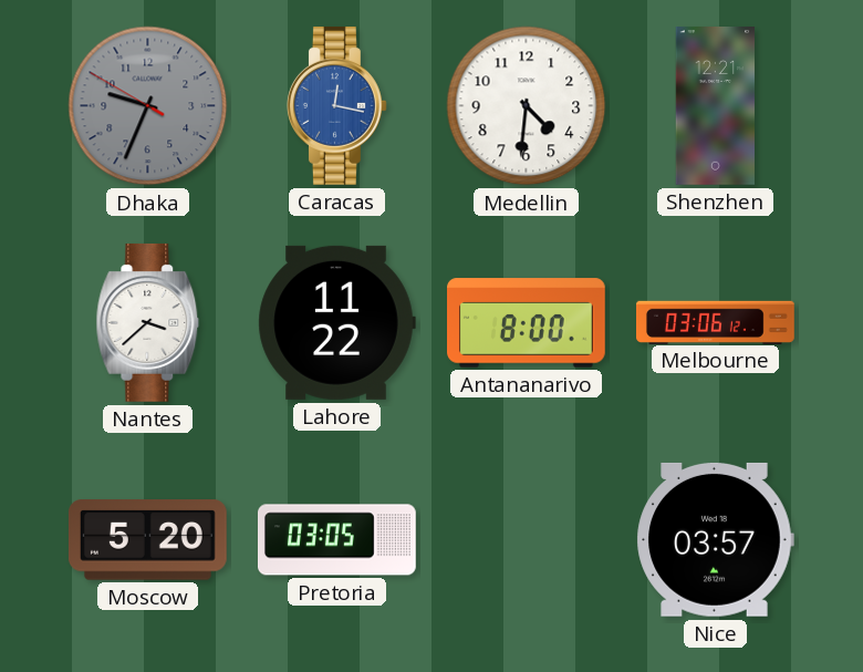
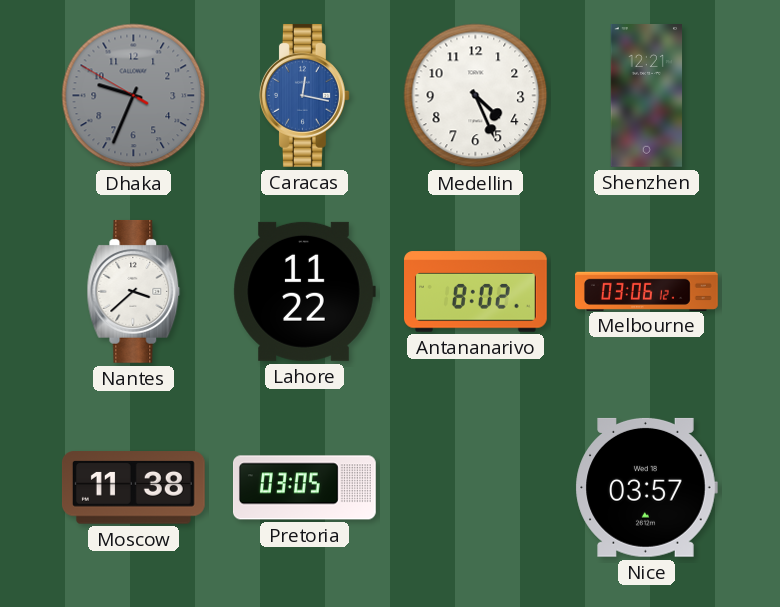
Medellin: 4:31 -> 4:26
Antananarivo: 8:00 -> 8:02
Moscow: 5:20 -> 11:38
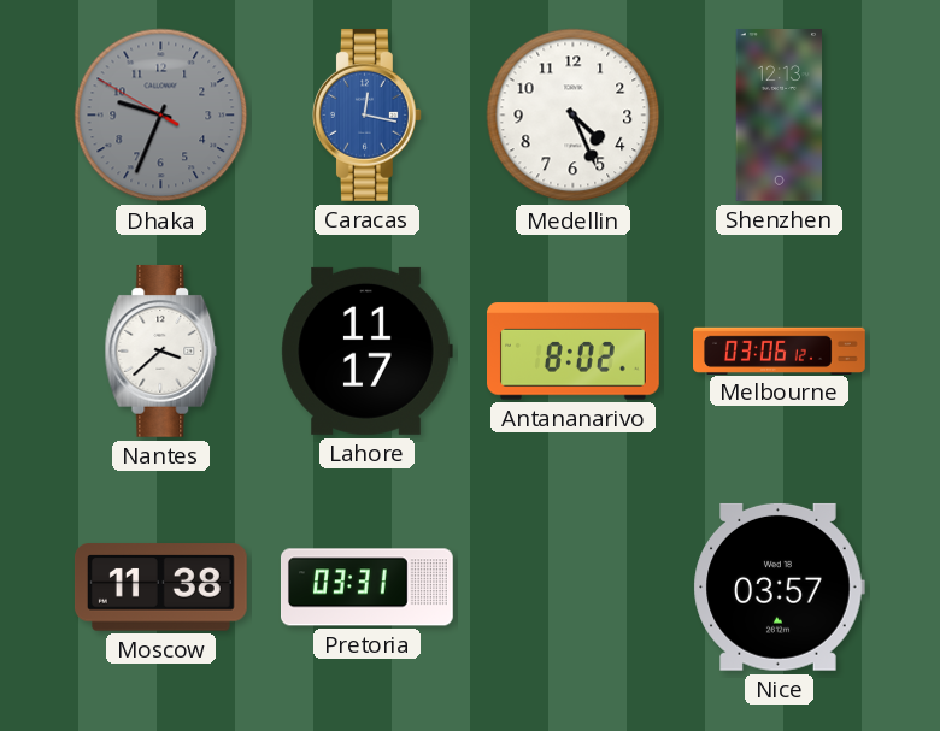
Shenzhen: 12:21 -> 12:13
Lahore: 11:22 -> 11:17
Pretoria: 03:05 -> 03:31
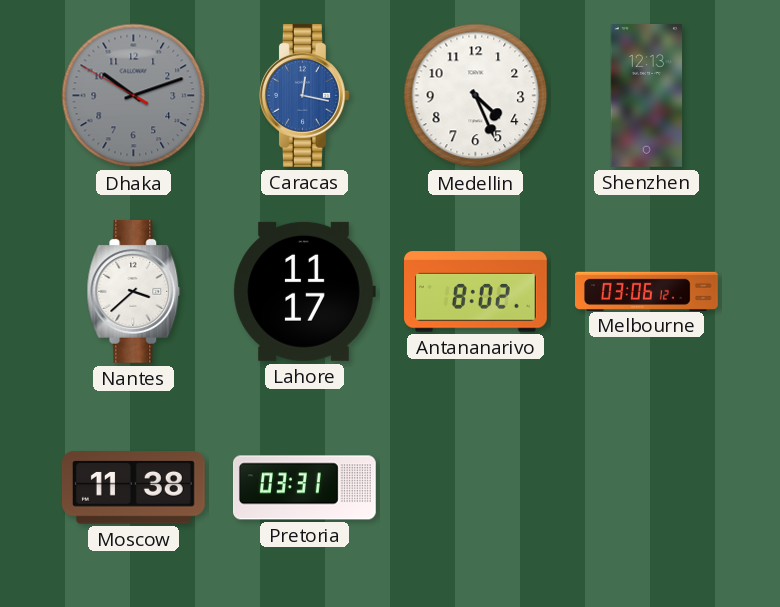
Dhaka: 9:33 -> 10:11
Nice: 03:57 -> none
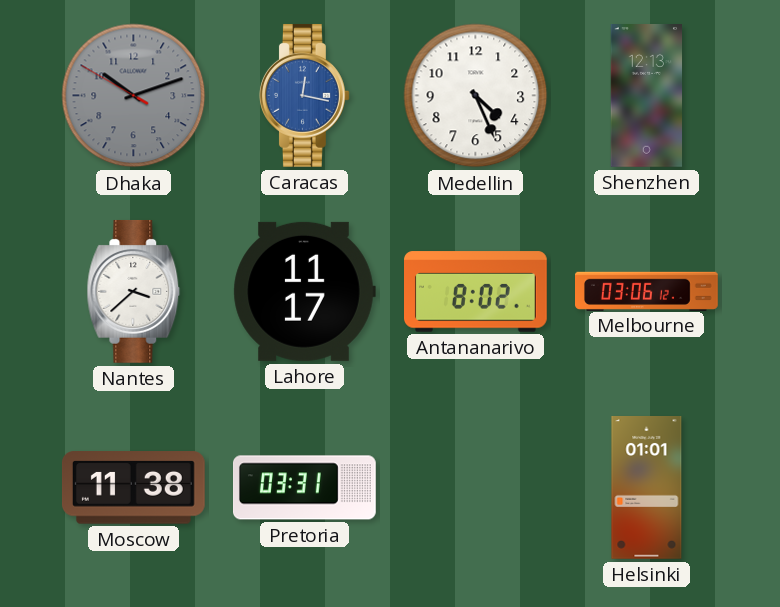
Helsinki: none -> 01:01
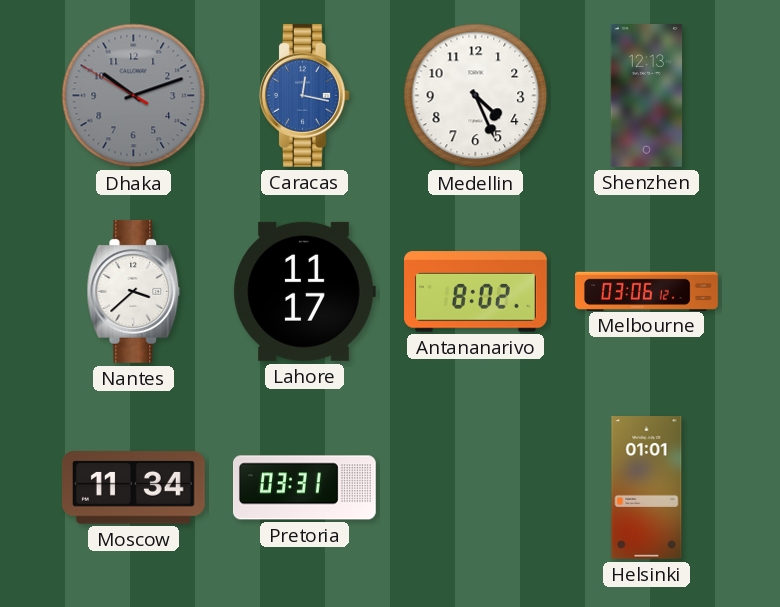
Moscow: 11:38 -> 11:34
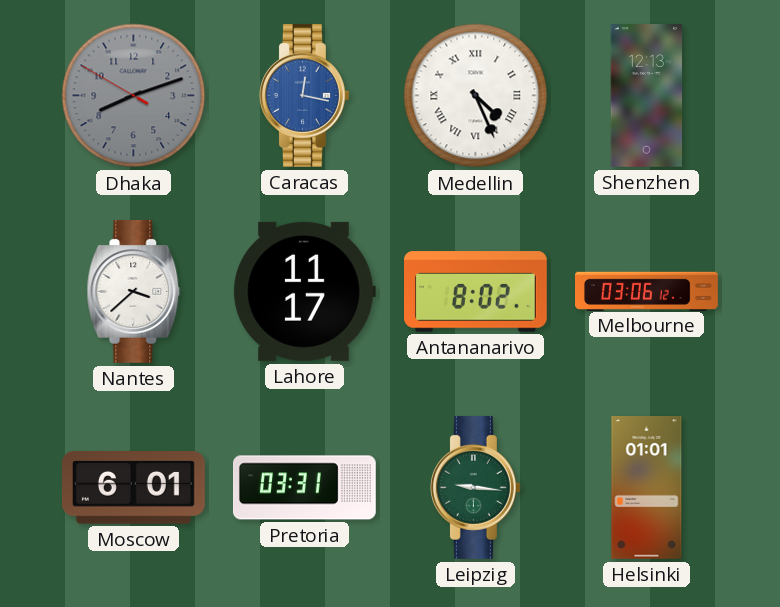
Dhaka: 10:11 -> 8:11
Medellin numerals: Arabic -> Roman
Moscow: 11:34 -> 6:01
Leipzig: none -> 9:16
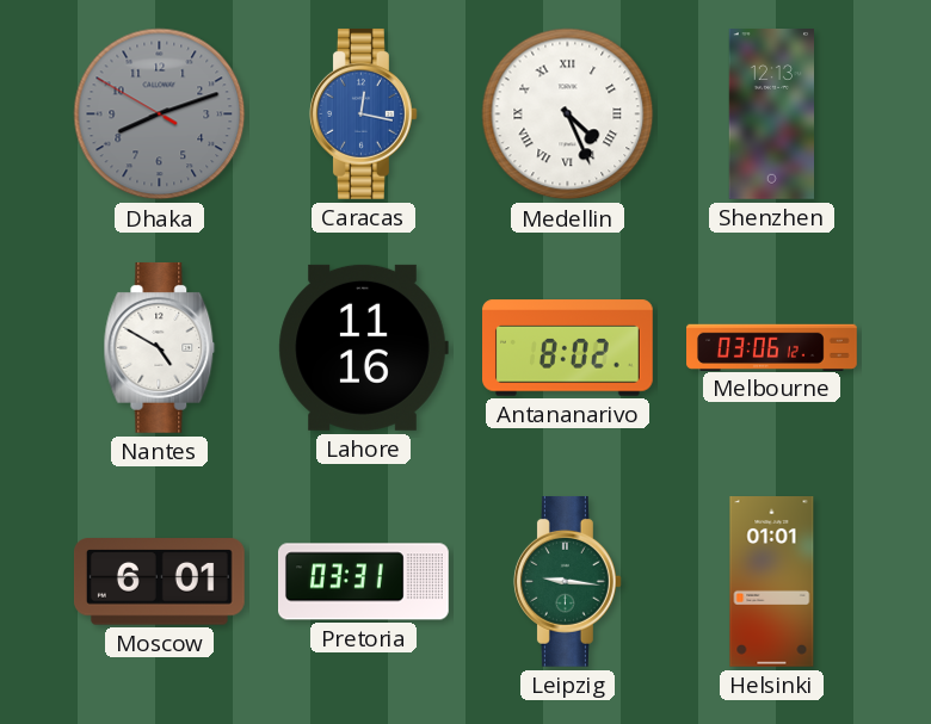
Nantes: 3:38 -> 4:50
Lahore: 11:17 -> 11:16
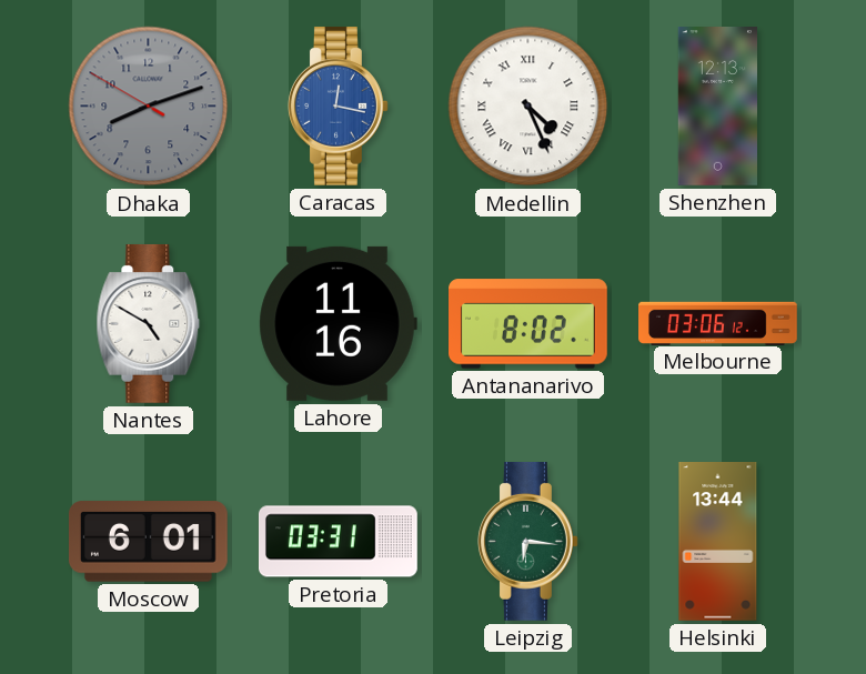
Leipzig: 9:16 -> 6:16
Helsinki: 01:01 -> 13:44
